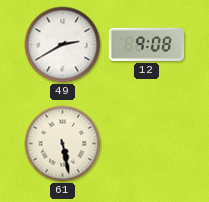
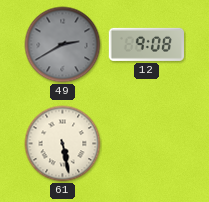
49 dial: white -> grey
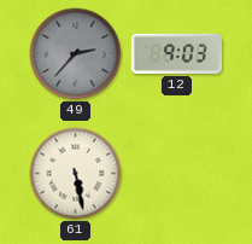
49: 2:40 -> 2:37
12: 9:08 -> 9:03
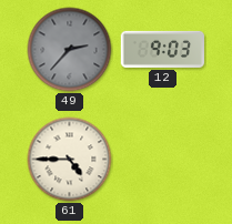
61: 5:28 -> 4:45
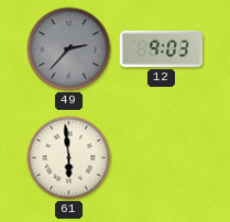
61: 4:45 -> 5:59
